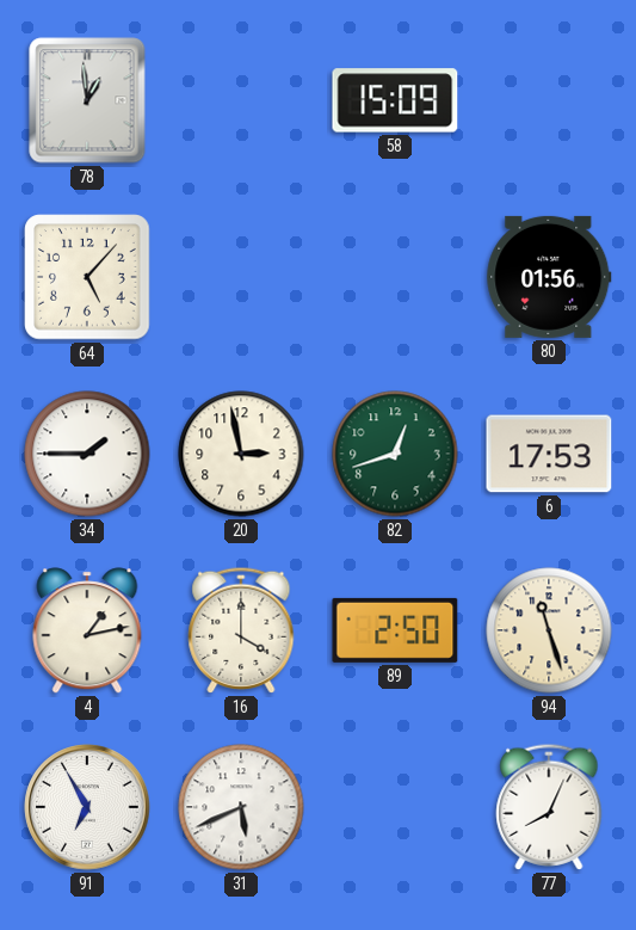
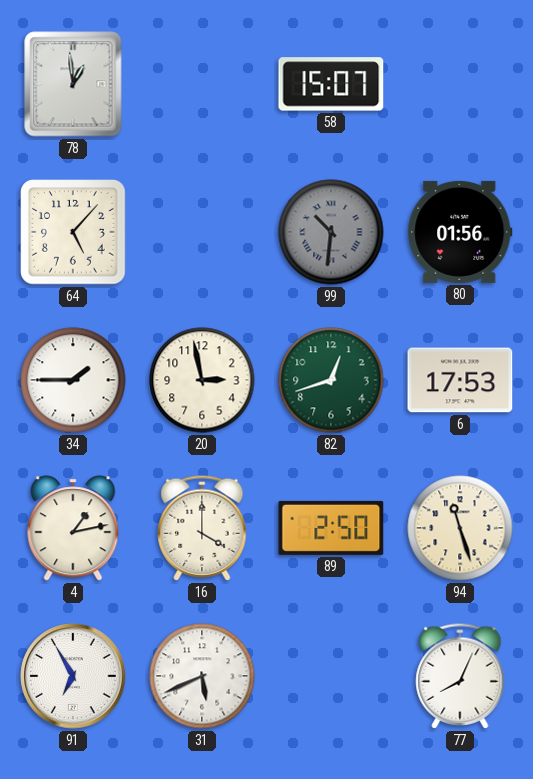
58: 15:09 -> 15:07
99: none -> 10:31
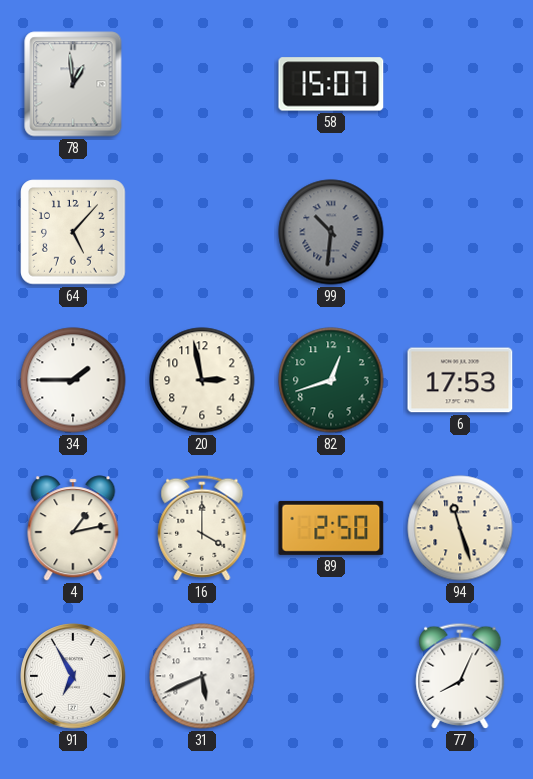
80: 01:56 -> none
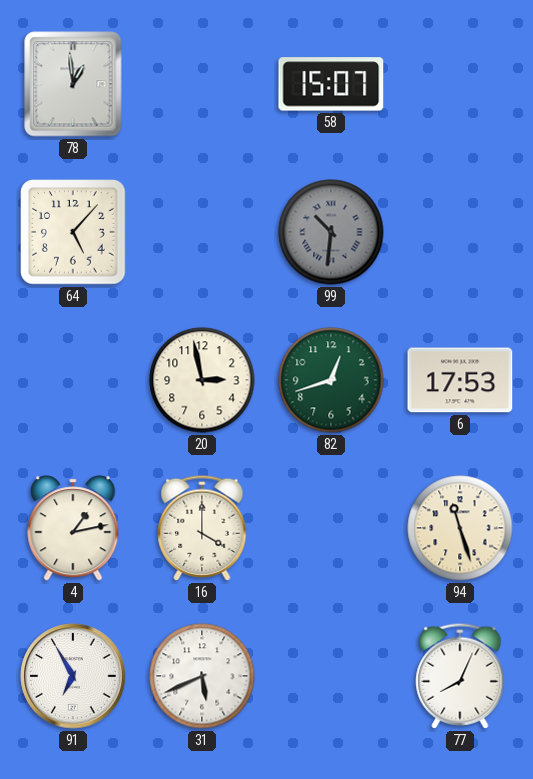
34: 1:45 -> none
89: 2:50 -> none
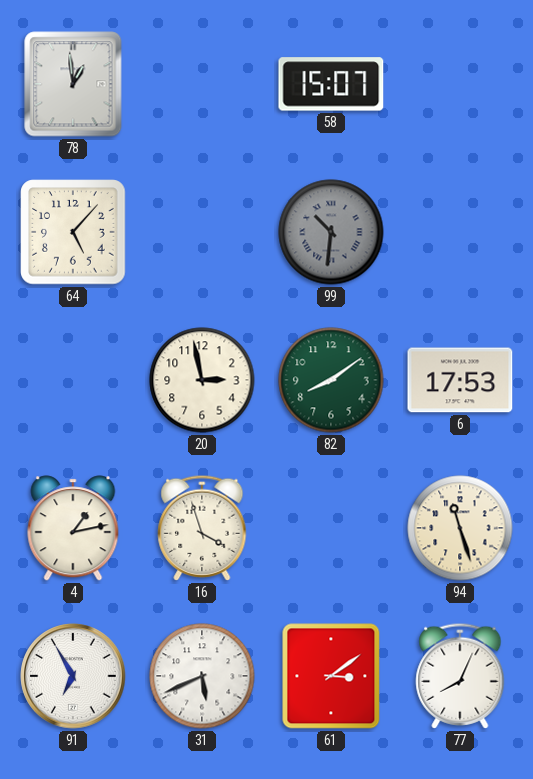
82: 12:42 -> 8:09
16: 4:00 -> 3:57
61: none -> 3:09
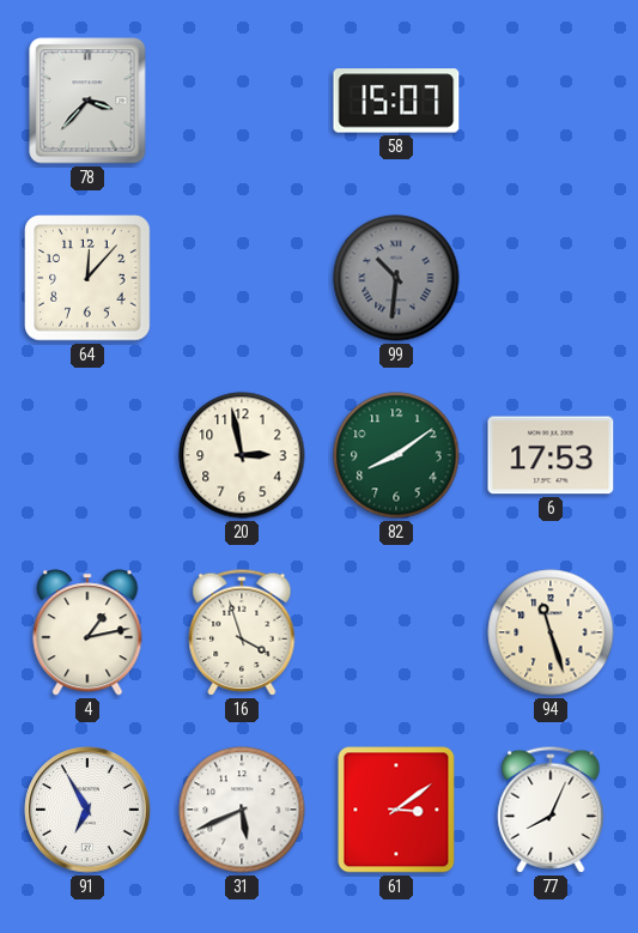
78: 12:59 -> 3:37
64: 5:07 -> 12:07
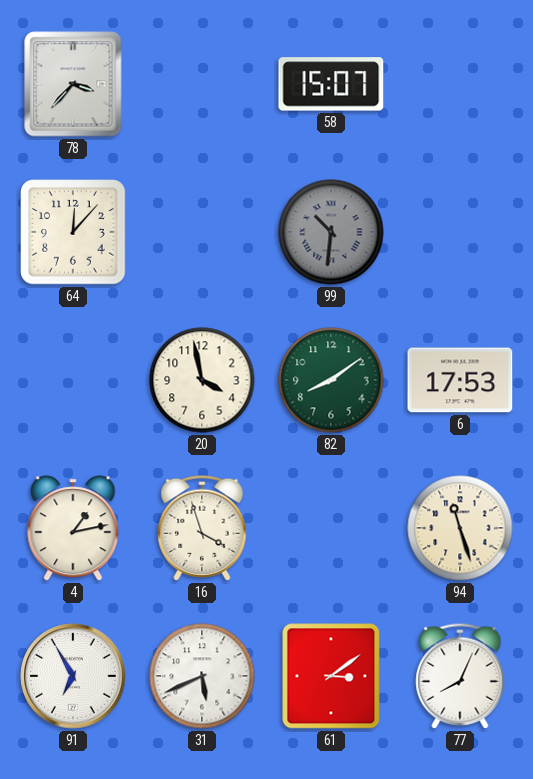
20: 2:58 -> 3:58
